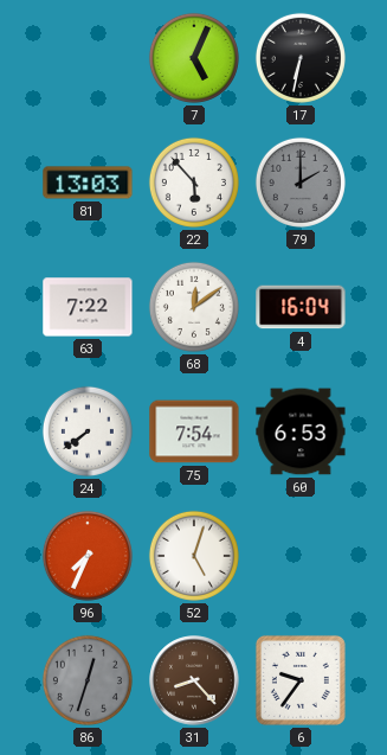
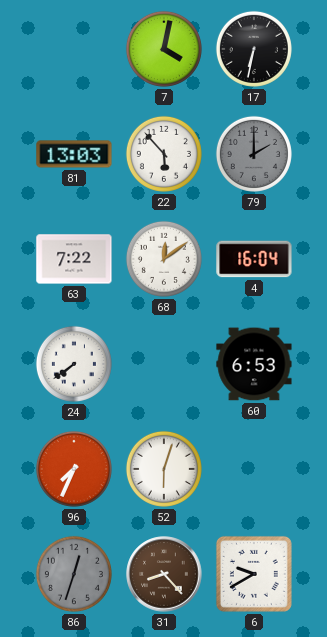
7: 5:04 -> 4:02
75: 7:54 -> none
52: 5:03 -> 6:03
6: 9:36 -> 9:40
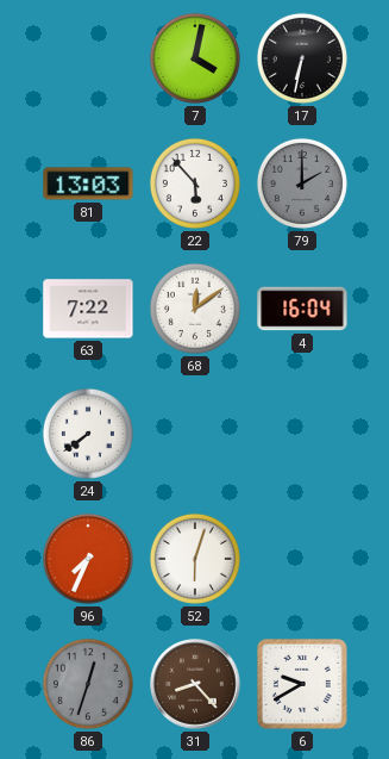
60: 6:53 -> none
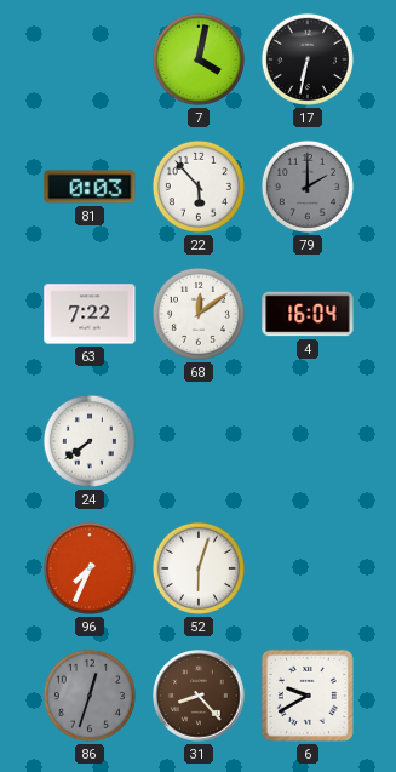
81: 13:03 -> 0:03
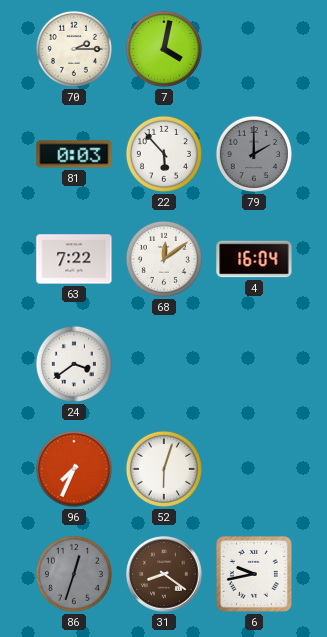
70: none -> 2:15
17: 6:32 -> none
24: 7:39 -> 3:39
31: 8:23 -> 8:21
6: 9:40 -> 9:43
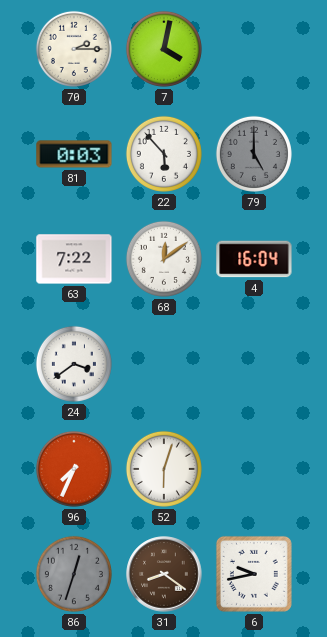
79: 2:00 -> 5:00
